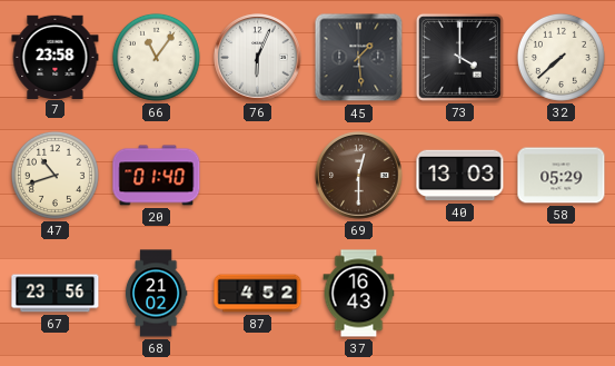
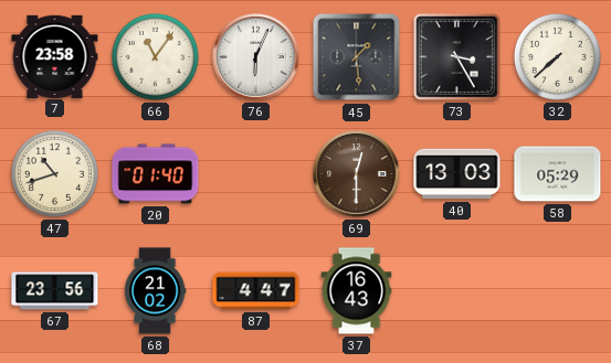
73: 4:00 -> 3:25
87: 4:52 -> 4:47
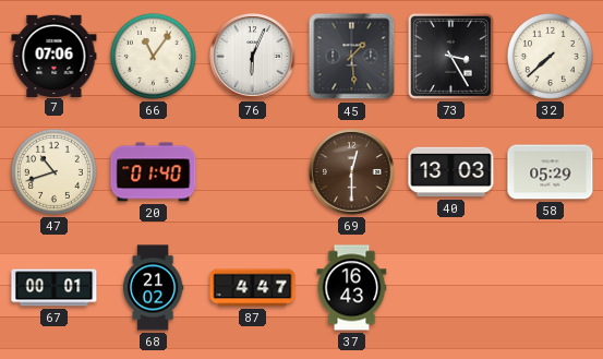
7: 23:58 -> 07:06
67: 23:56 -> 00:01
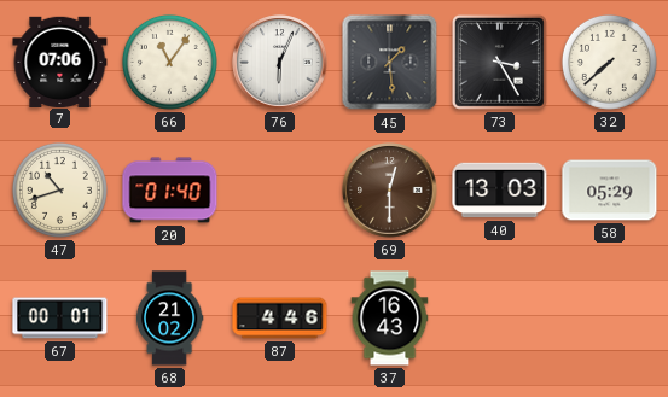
87: 4:47 -> 4:46
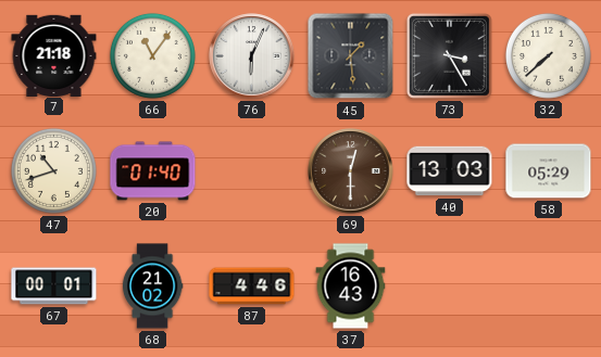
7: 07:06 -> 21:18
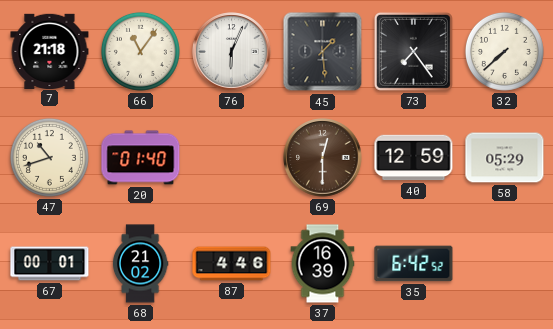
73: 3:25 -> 7:24
40: 13:03 -> 12:59
37: 16:43 -> 16:39
35: none -> 6:42
